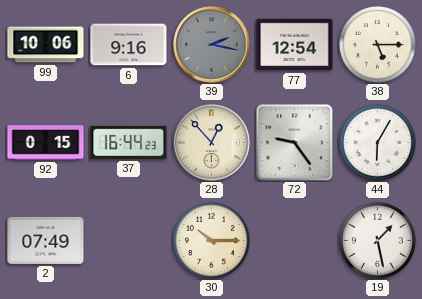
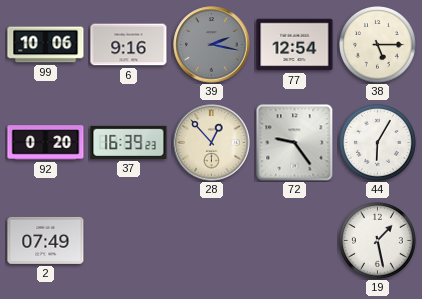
92: 0:15 -> 0:20
37: 16:44 -> 16:39
30: 10:15 -> none
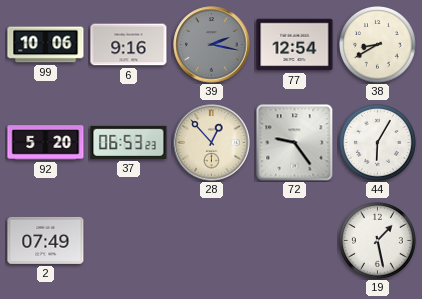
38: 5:15 -> 8:40
92: 0:20 -> 5:20
37: 16:39 -> 06:53
